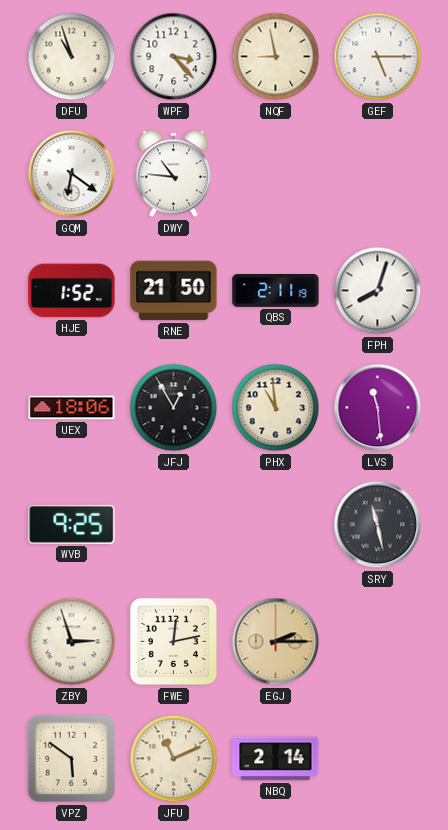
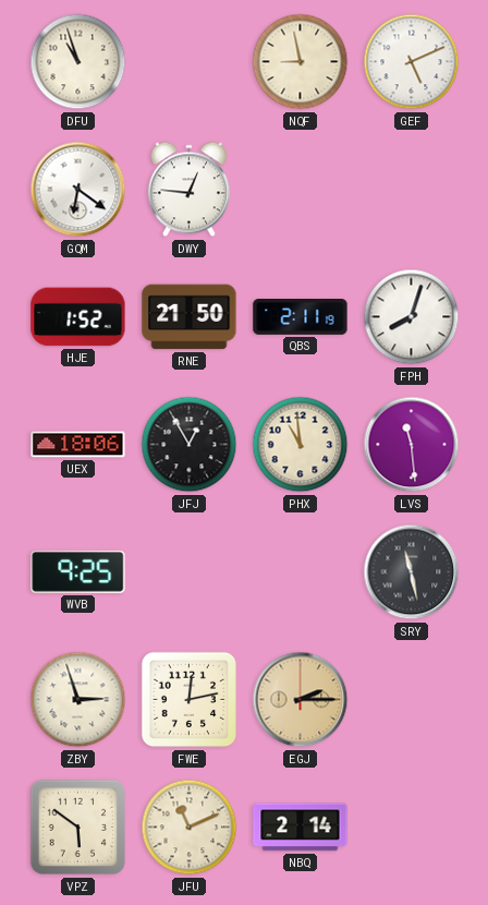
WPF: 3:23 -> none
GEF: 5:15 -> 5:11
DWY: 10:46 -> 12:46
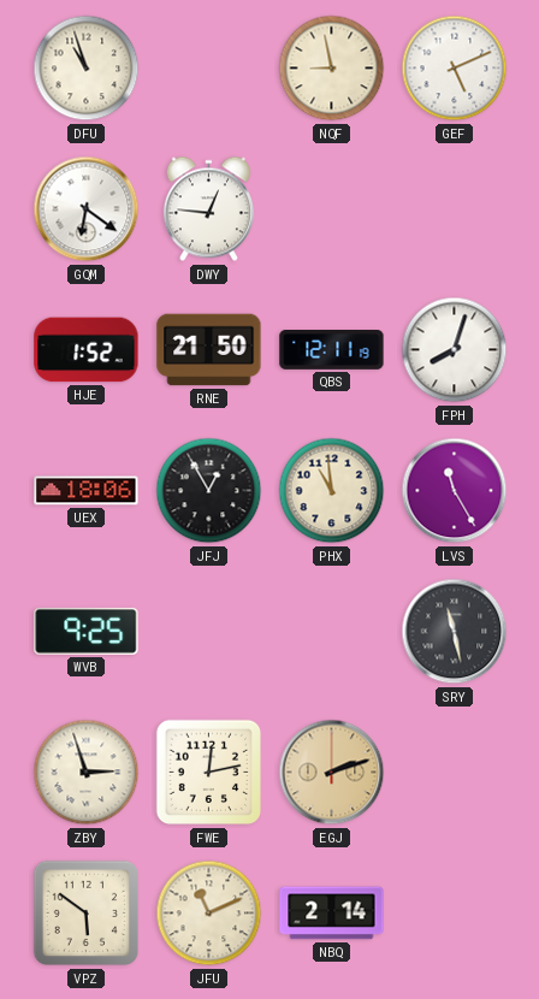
QBS: 2:11 -> 12:11
LVS: 11:29 -> 11:25
EGJ: 2:15 -> 2:12
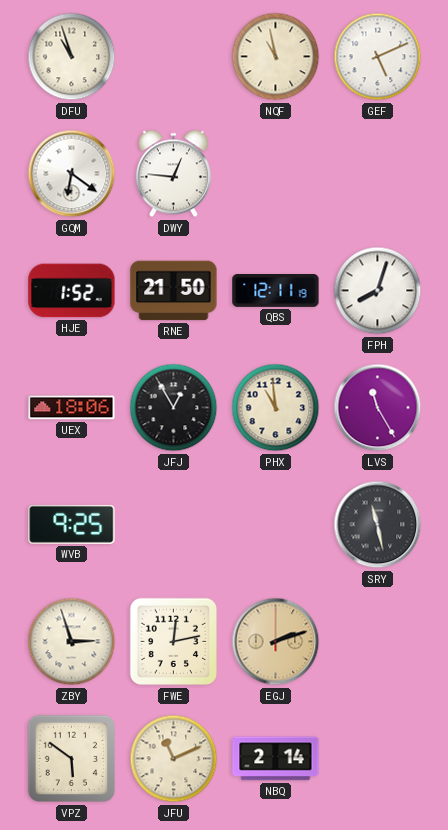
NQF: 8:58 -> 10:58
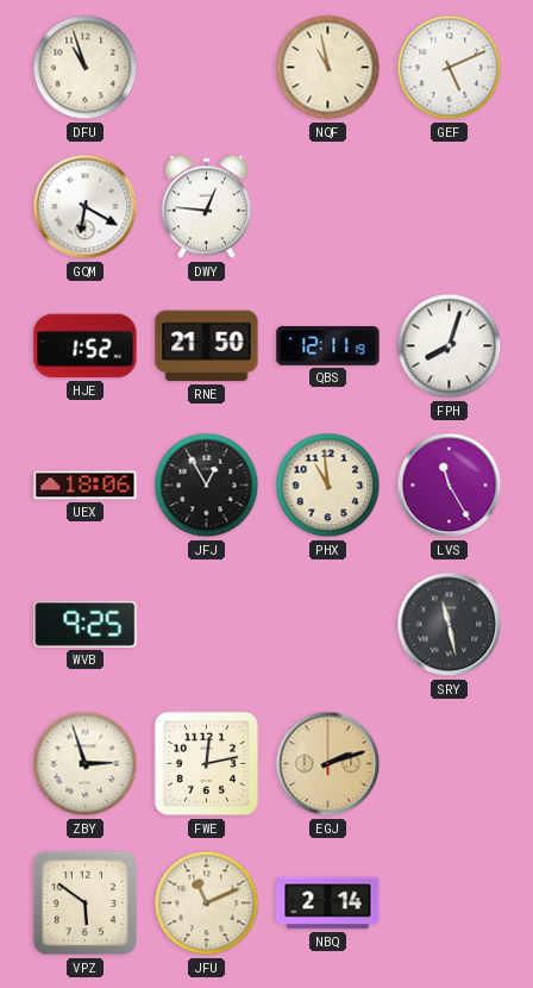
GQM: 6:21 -> 6:20
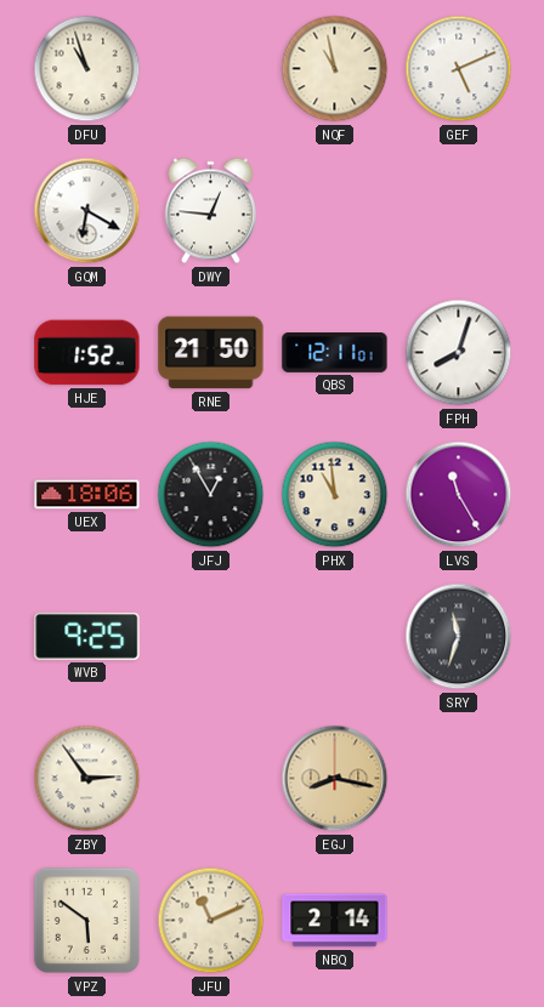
QBS: 12:11:19 -> 12:11:01
SRY: 11:28 -> 11:33
ZBY: 2:57 -> 2:54
FWE: 12:13 -> none
EGJ: 2:12 -> 8:17
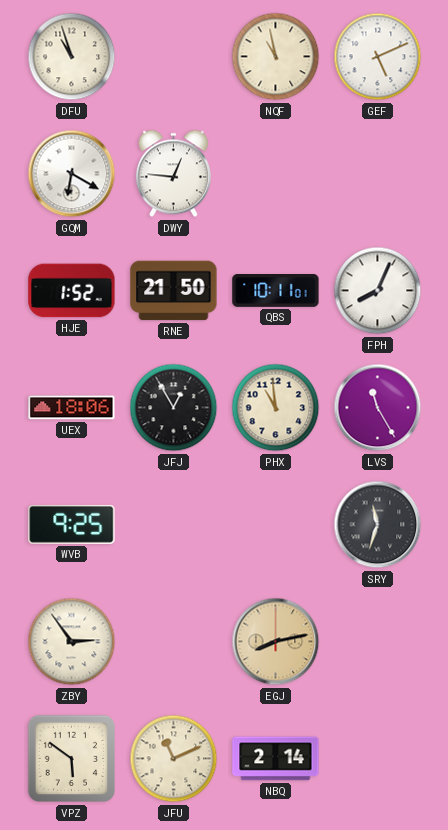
QBS: 12:11 -> 10:11
FPH: 8:03 -> 8:04
EGJ: 8:17 -> 8:13
